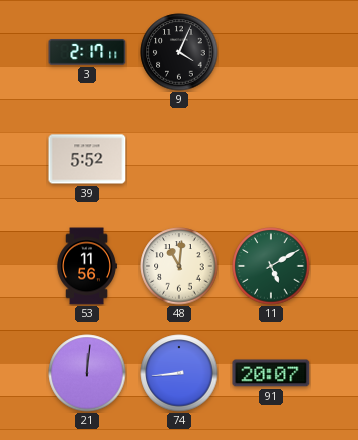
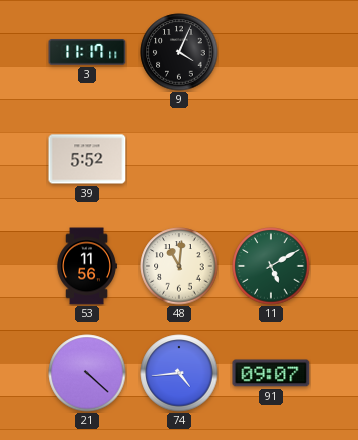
3: 2:17 -> 11:17
21: 12:01 -> 4:22
74: 8:44 -> 4:44
91: 20:07 -> 09:07
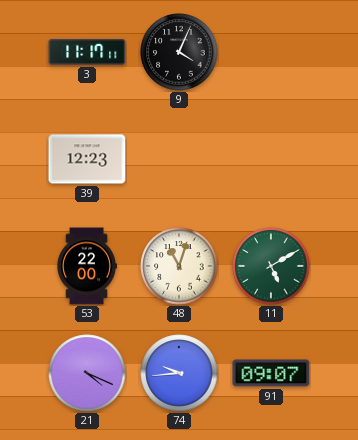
39: 5:52 -> 12:23
53: 11:56 -> 22:00
48: 11:01 -> 11:03
21: 4:22 -> 4:19
74: 4:44 -> 9:44
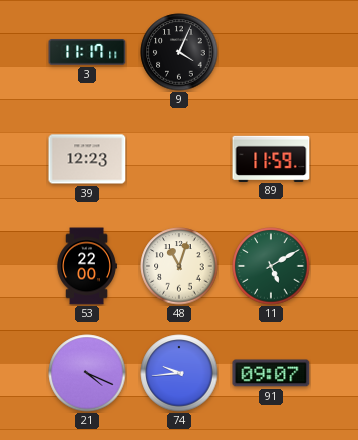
89: none -> 11:59
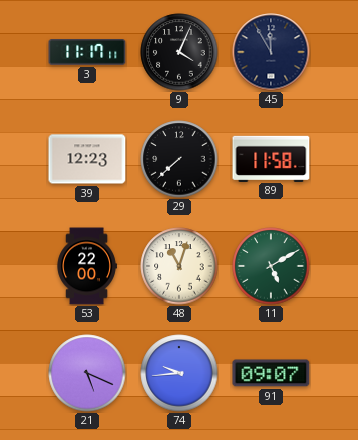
45: none -> 11:55
29: none -> 7:38
89: 11:59 -> 11:58
21: 4:19 -> 5:19
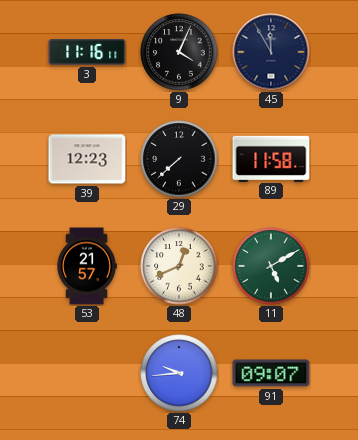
3: 11:17 -> 11:16
53: 22:00 -> 21:57
48: 11:03 -> 12:41
21: 5:19 -> none
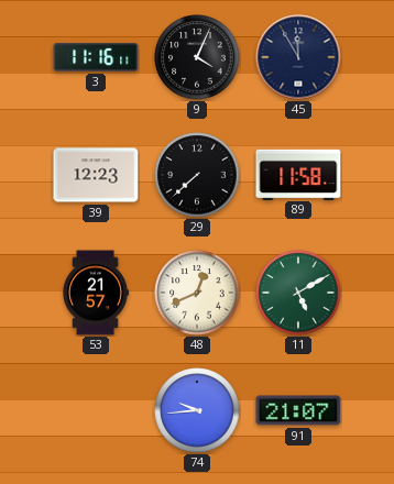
91: 09:07 -> 21:07
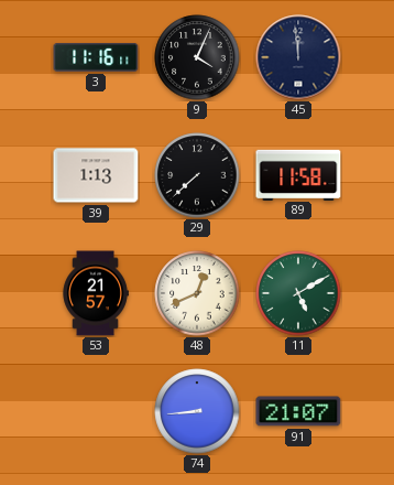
45: 11:55 -> 11:59
39: 12:23 -> 1:13
74: 9:44 -> 8:44
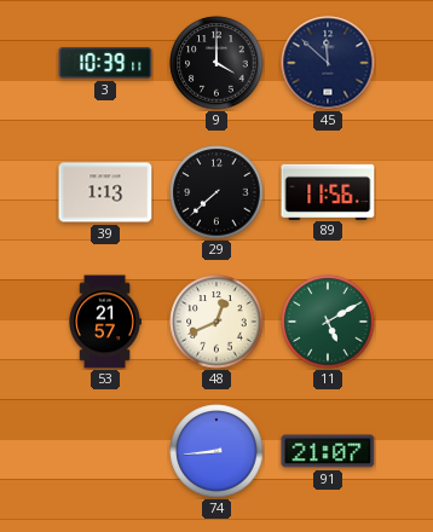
3: 11:16 -> 10:39
9: 4:04 -> 4:00
45: 11:59 -> 11:52
89: 11:58 -> 11:56
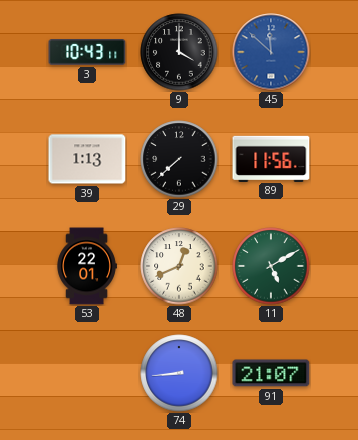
3: 10:39 -> 10:43
45 dial: navy -> blue
53: 21:57 -> 22:01
